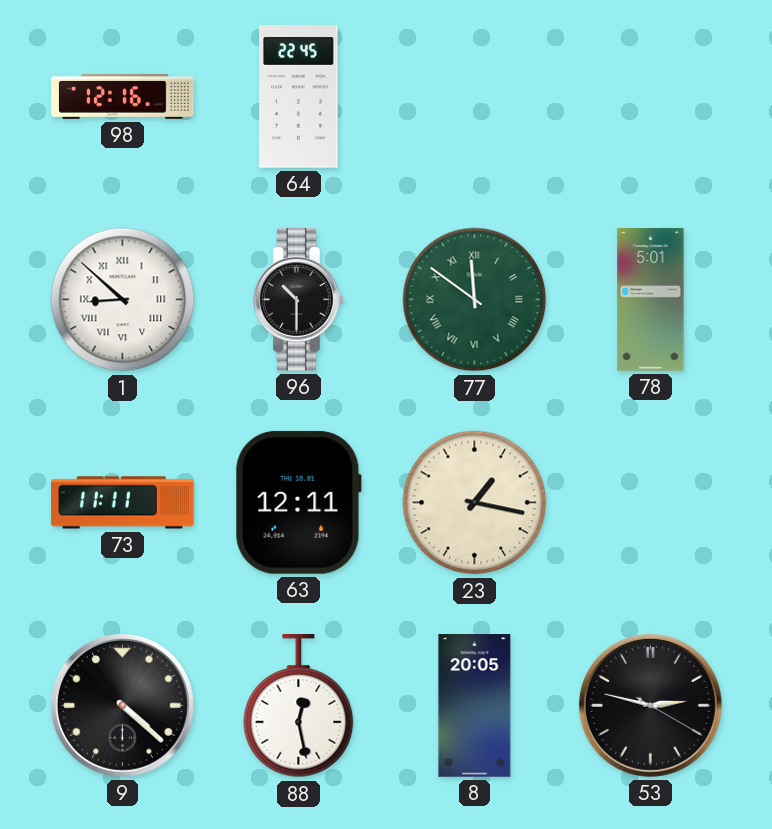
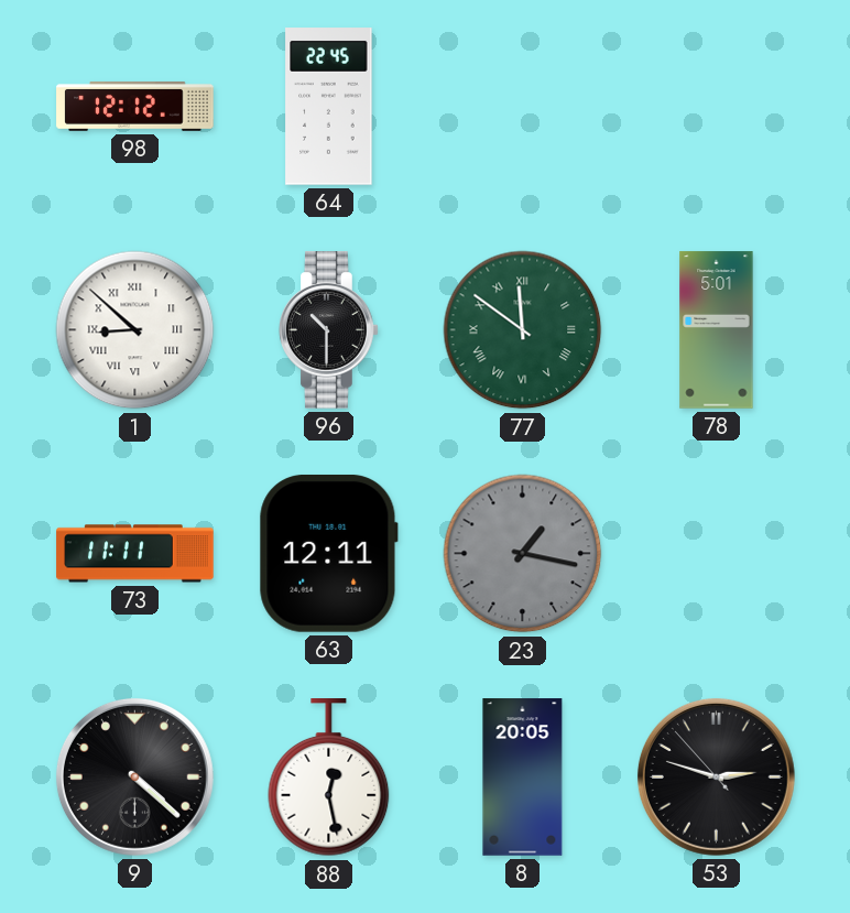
98: 12:16 -> 12:12
23 dial: cream -> grey
53: 2:47:20 -> 2:47:53
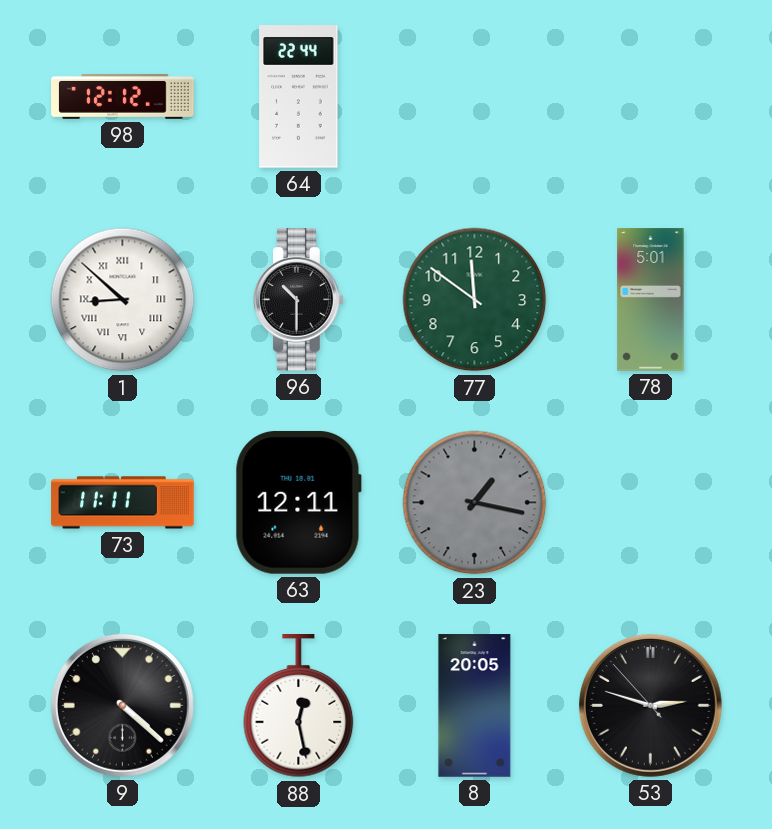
64: 22:45 -> 22:44
77 numerals: Roman -> Arabic
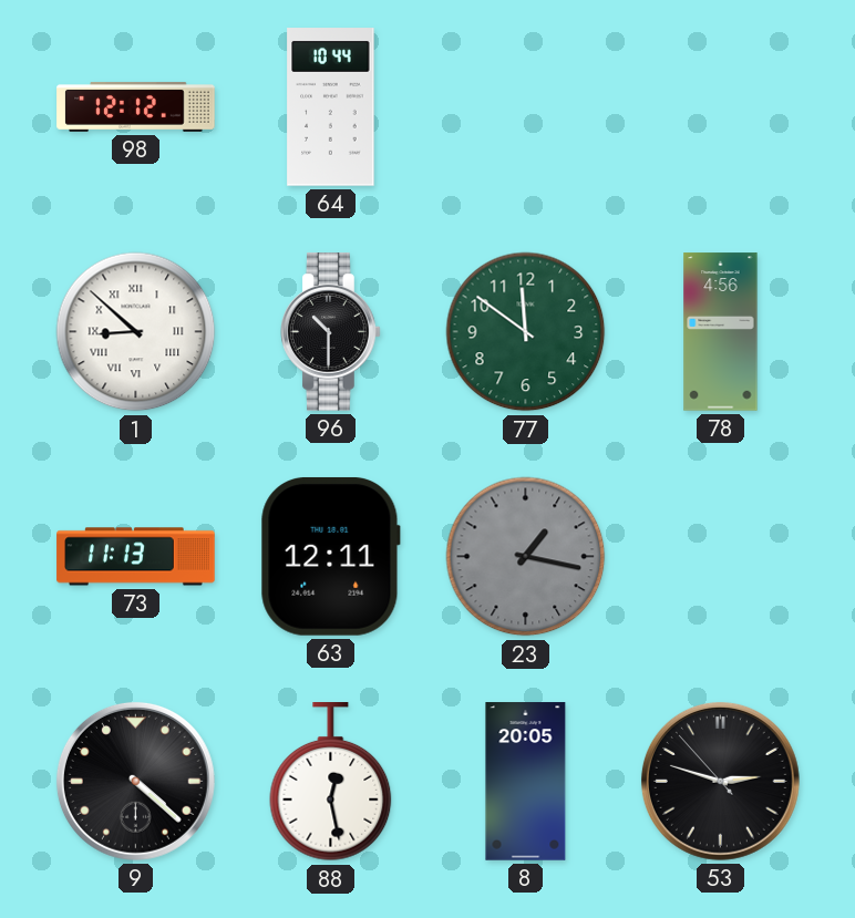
64: 22:44 -> 10:44
78: 5:01 -> 4:56
73: 11:11 -> 11:13
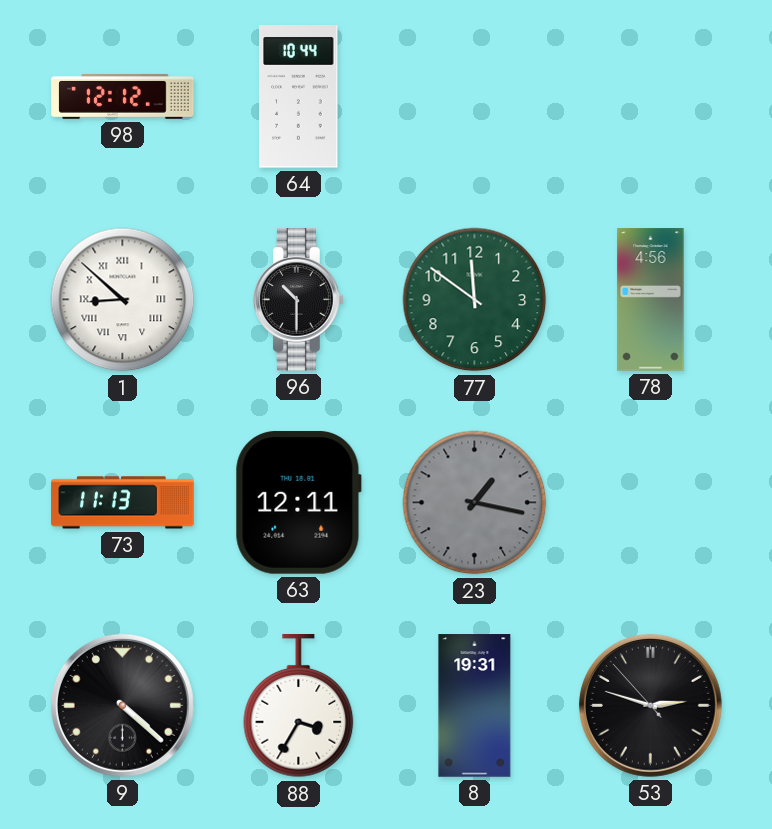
88: 12:28 -> 3:35
8: 20:05 -> 19:31
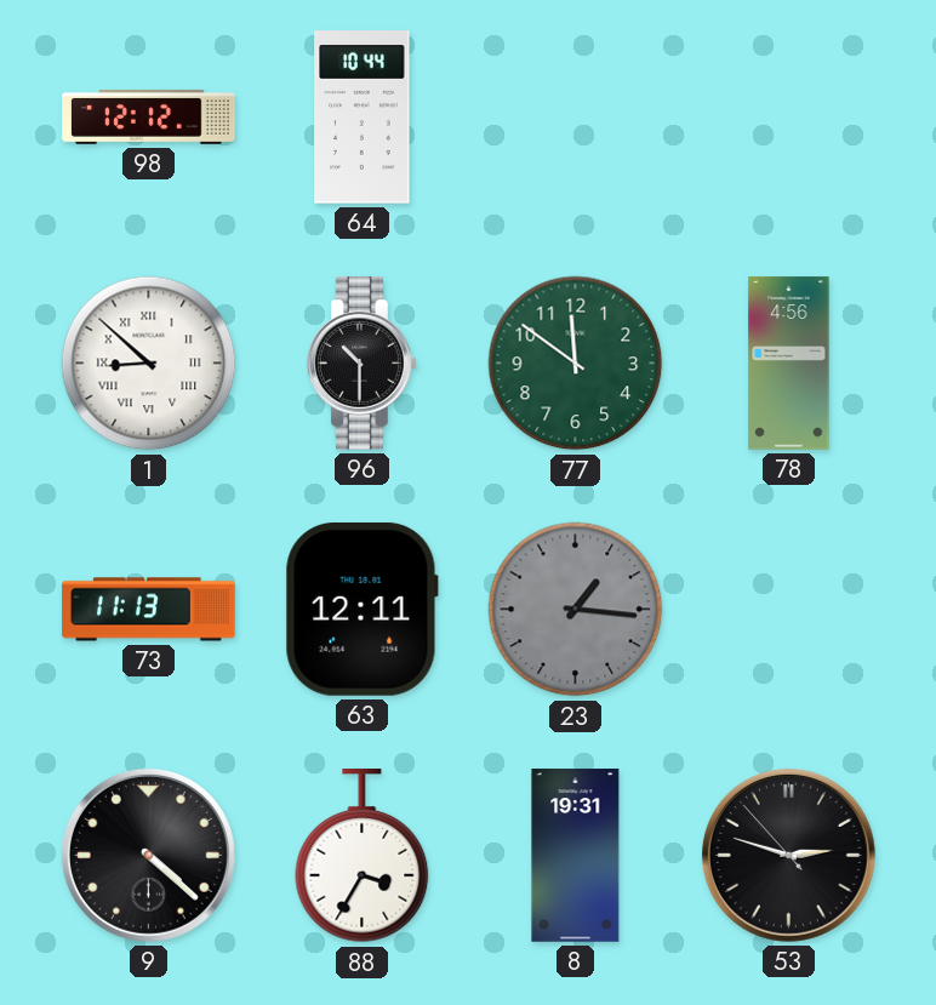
23: 1:17 -> 1:16
